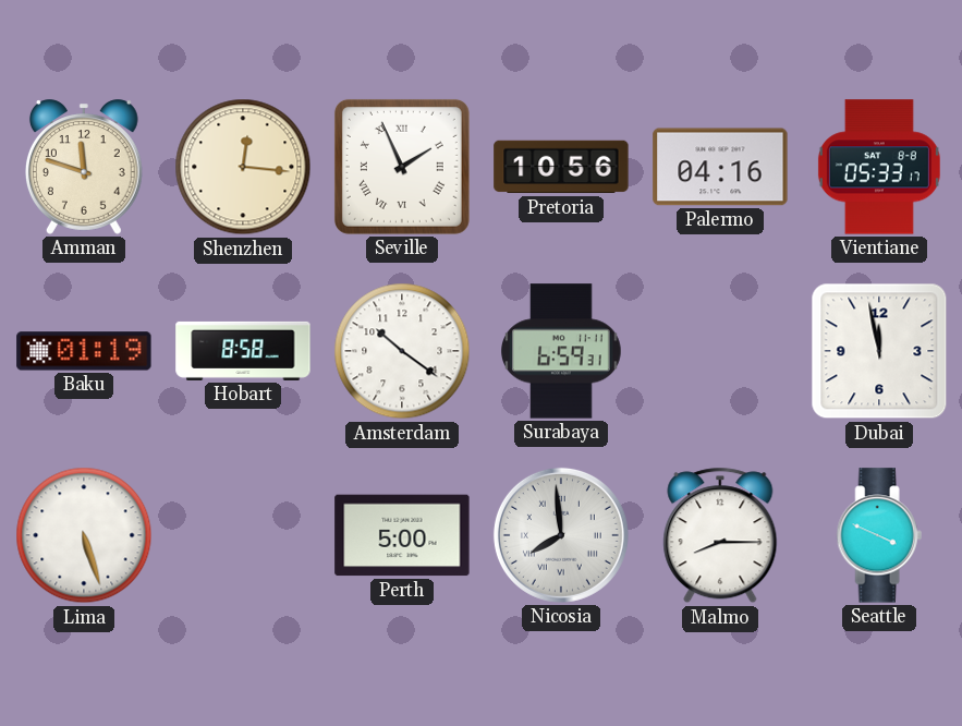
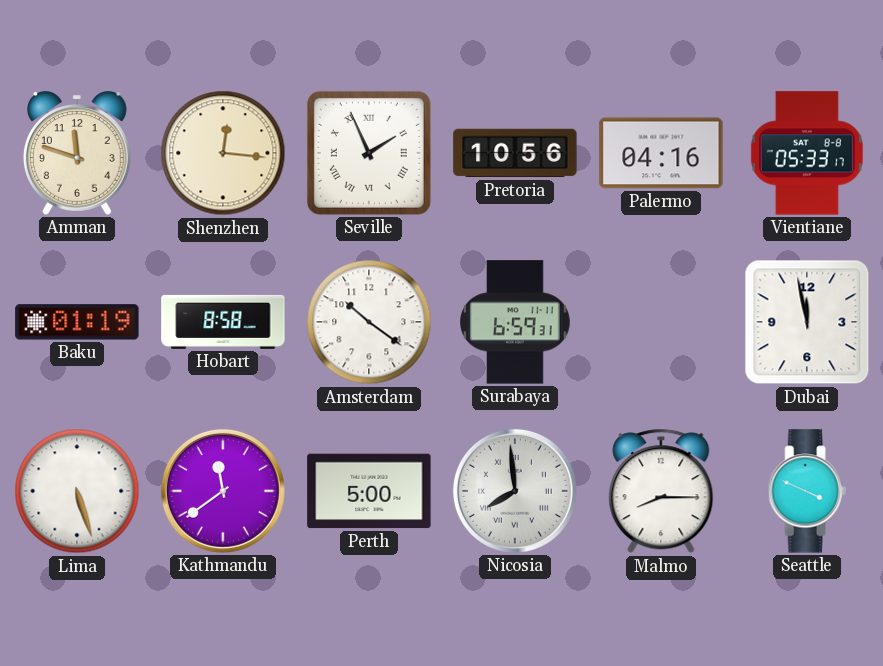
Kathmandu: none -> 11:39
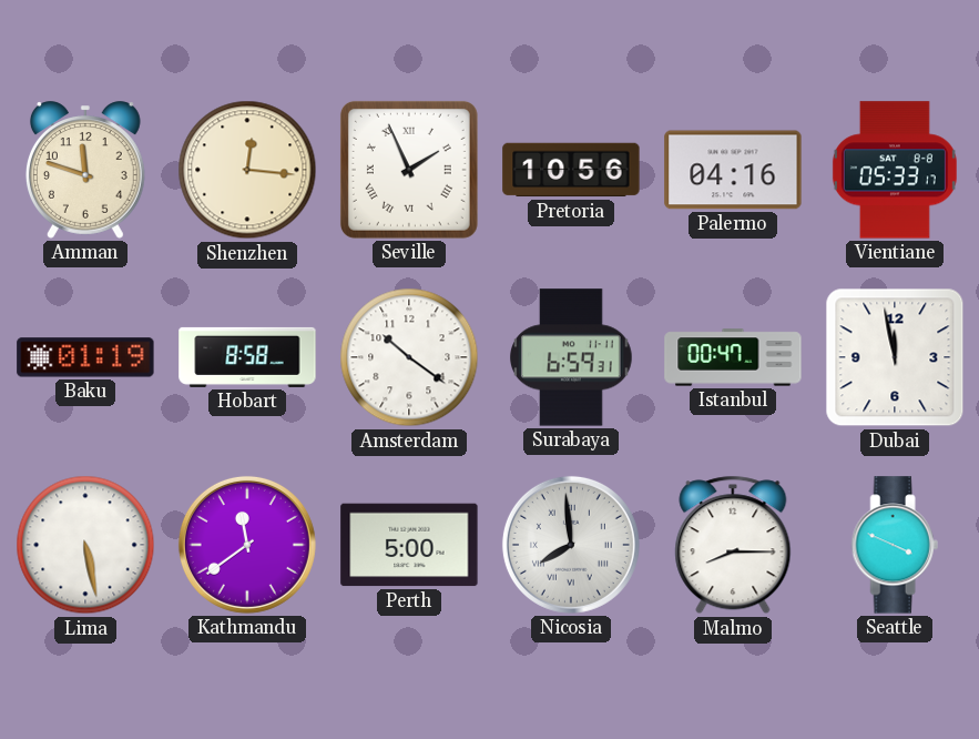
Istanbul: none -> 00:47
Lima: 5:27 -> 5:28
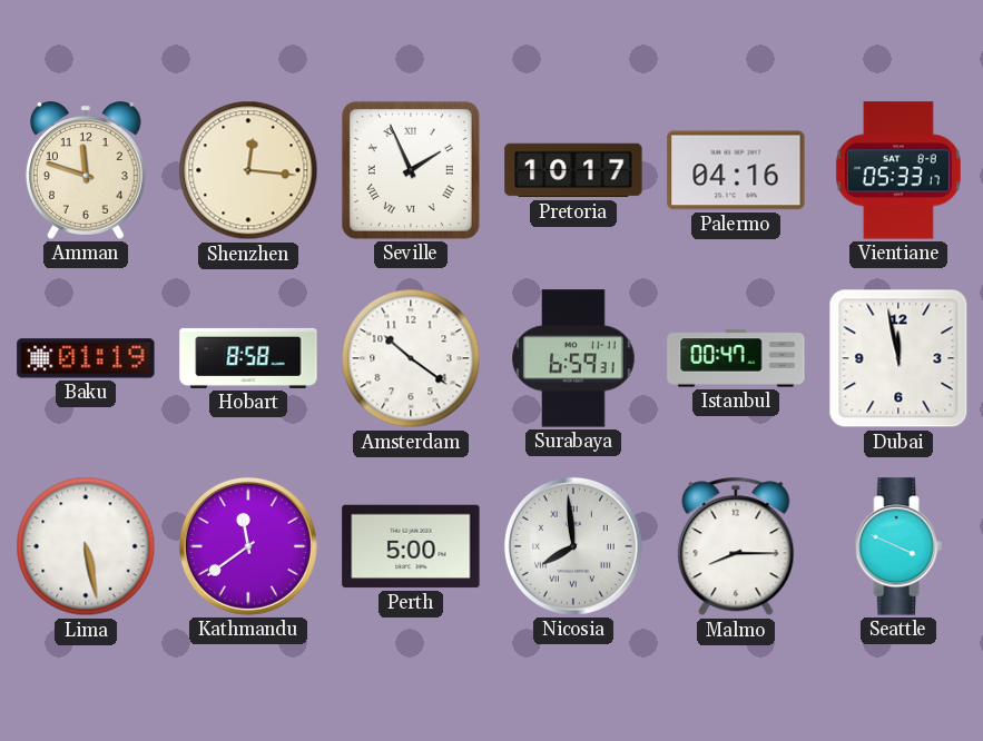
Pretoria: 10:56 -> 10:17
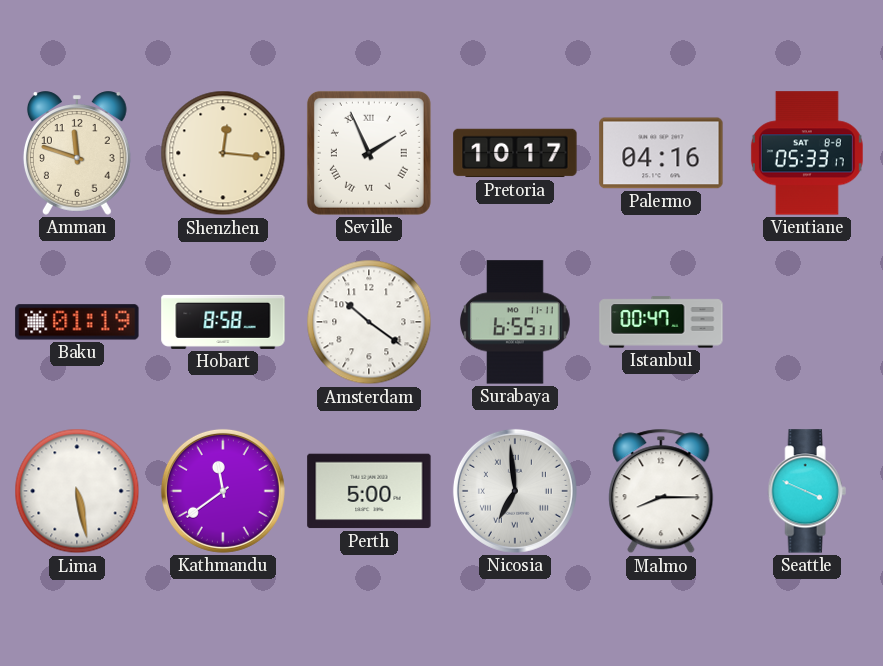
Surabaya: 6:59 -> 6:55
Dubai: 11:58 -> none
Nicosia: 7:59 -> 6:59
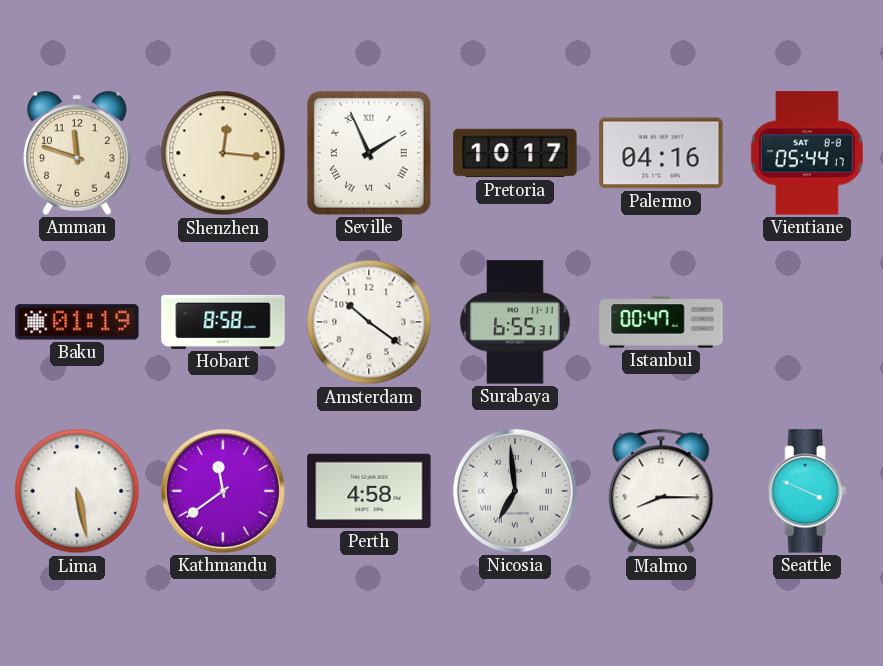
Vientiane: 05:33 -> 05:44
Perth: 5:00 -> 4:58
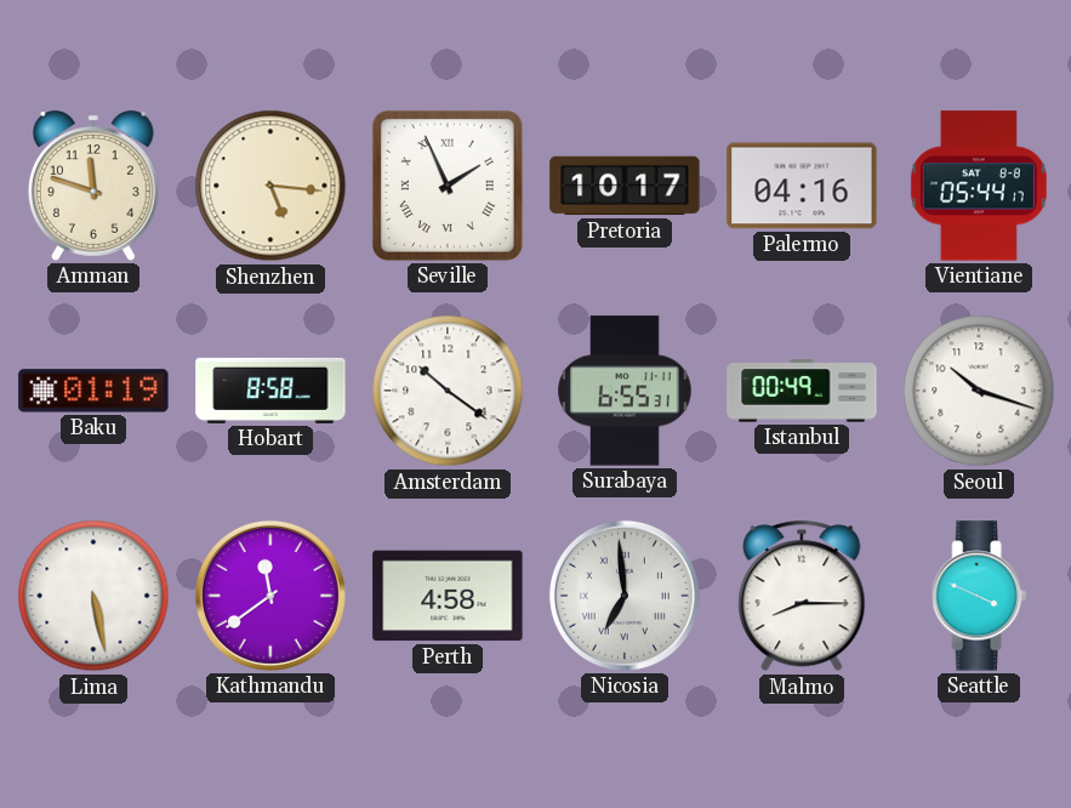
Shenzhen: 12:16 -> 5:16
Istanbul: 00:47 -> 00:49
Seoul: none -> 10:18
